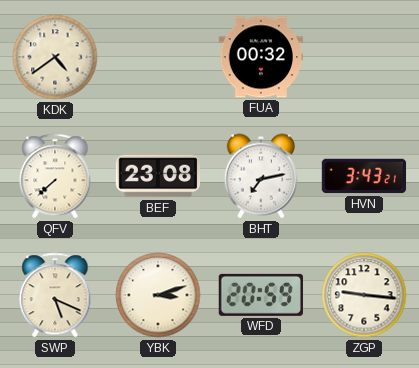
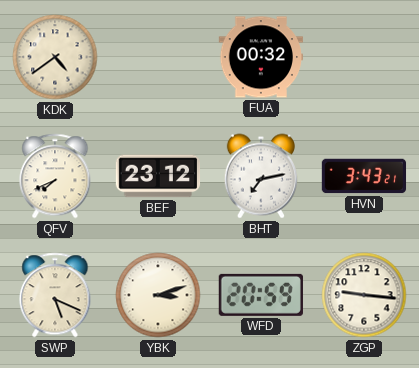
QFV: 7:38 -> 7:41
BEF: 23:08 -> 23:12
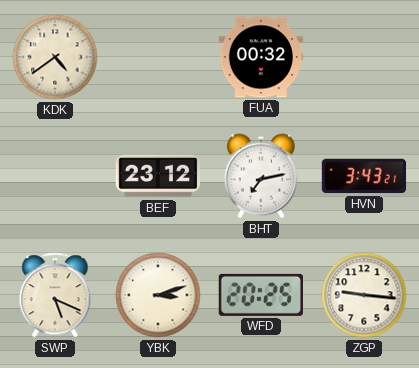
QFV: 7:41 -> none
WFD: 20:59 -> 20:25
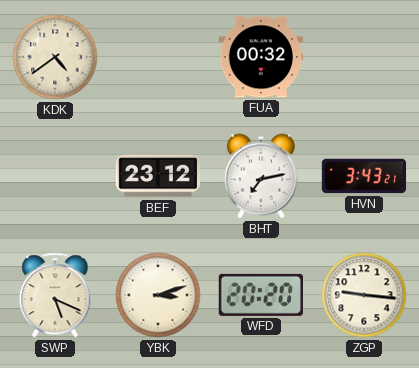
WFD: 20:25 -> 20:20
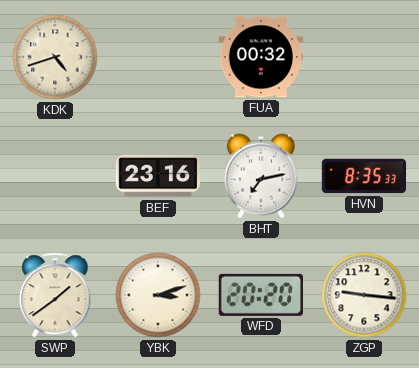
KDK: 4:39 -> 4:42
BEF: 23:12 -> 23:16
HVN: 3:43 -> 8:35
SWP: 5:19 -> 1:39
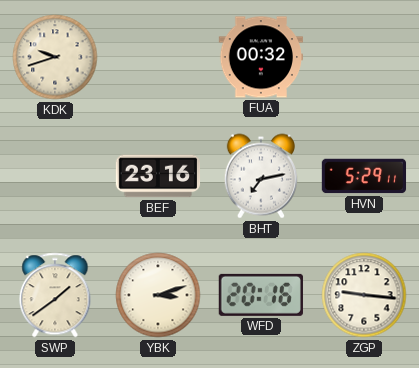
KDK: 4:42 -> 9:42
HVN: 8:35 -> 5:29
WFD: 20:20 -> 20:16
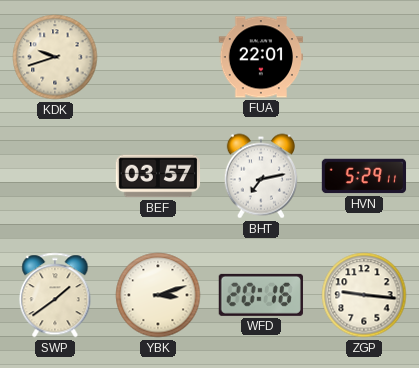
FUA: 00:32 -> 22:01
BEF: 23:16 -> 03:57
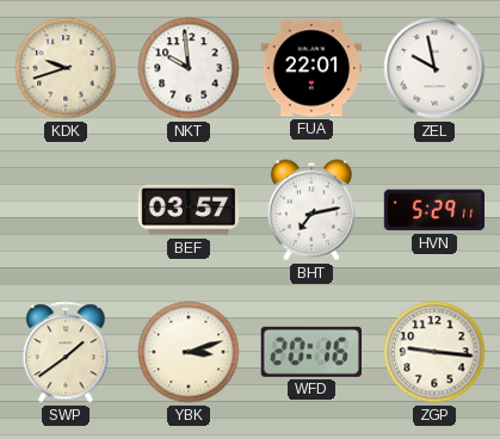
NKT: none -> 9:59
ZEL: none -> 9:58
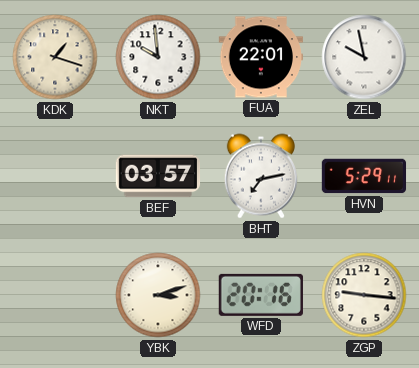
KDK: 9:42 -> 1:18
SWP: 1:39 -> none
